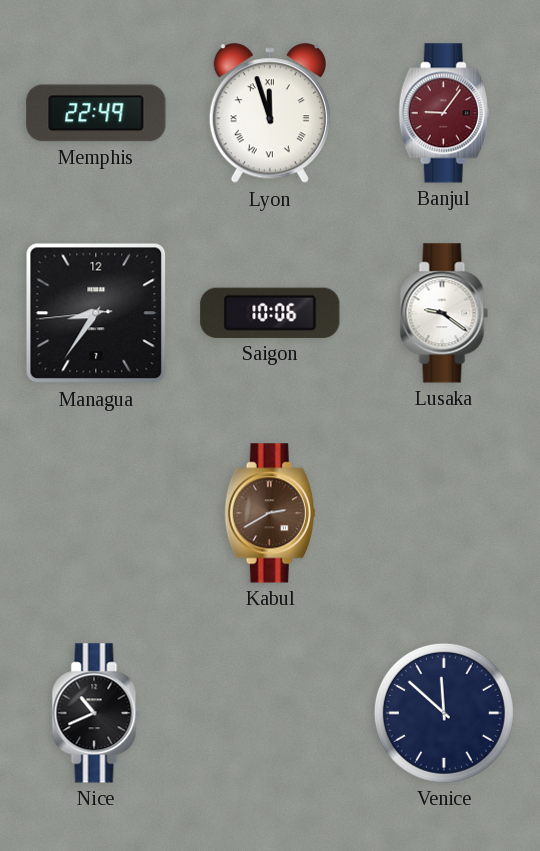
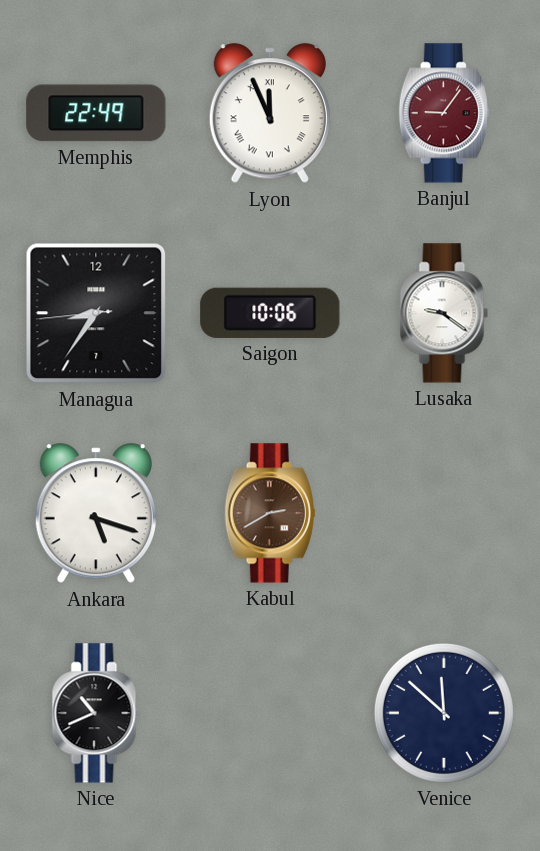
Lyon: 11:57 -> 11:56
Ankara: none -> 5:18
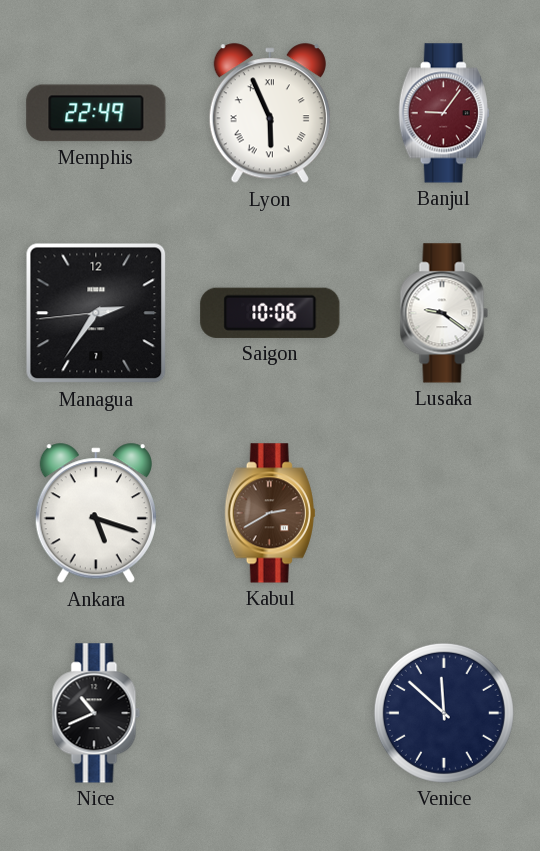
Lyon: 11:56 -> 5:56
Managua: 8:35 -> 2:35
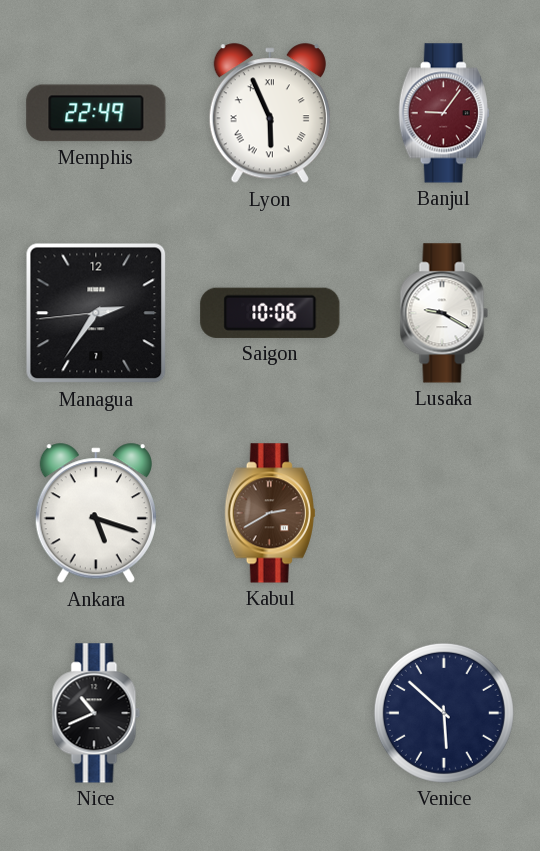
Lusaka: 9:21 -> 9:20
Venice: 11:52 -> 5:52
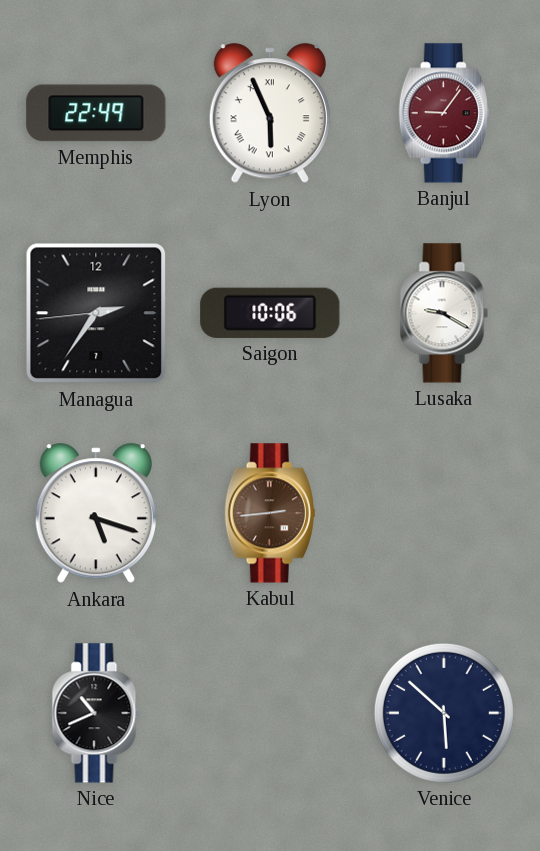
Kabul: 2:40 -> 2:44
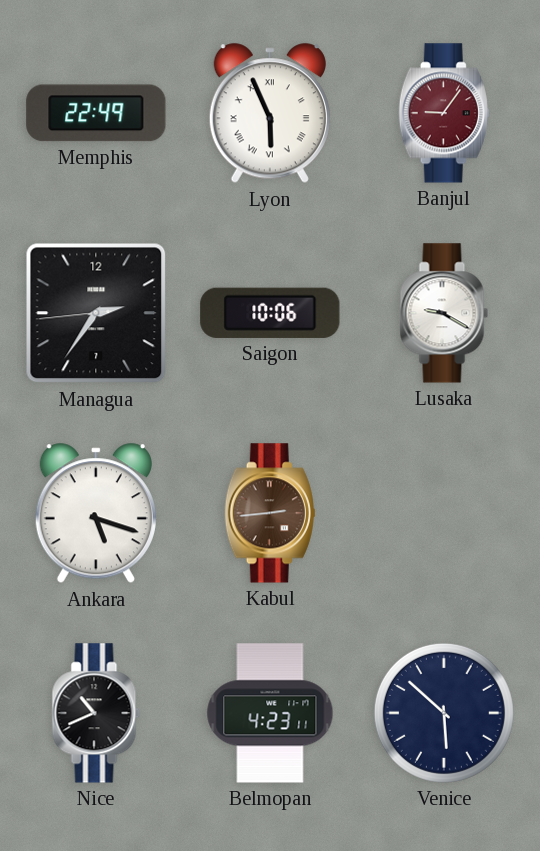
Belmopan: none -> 4:23
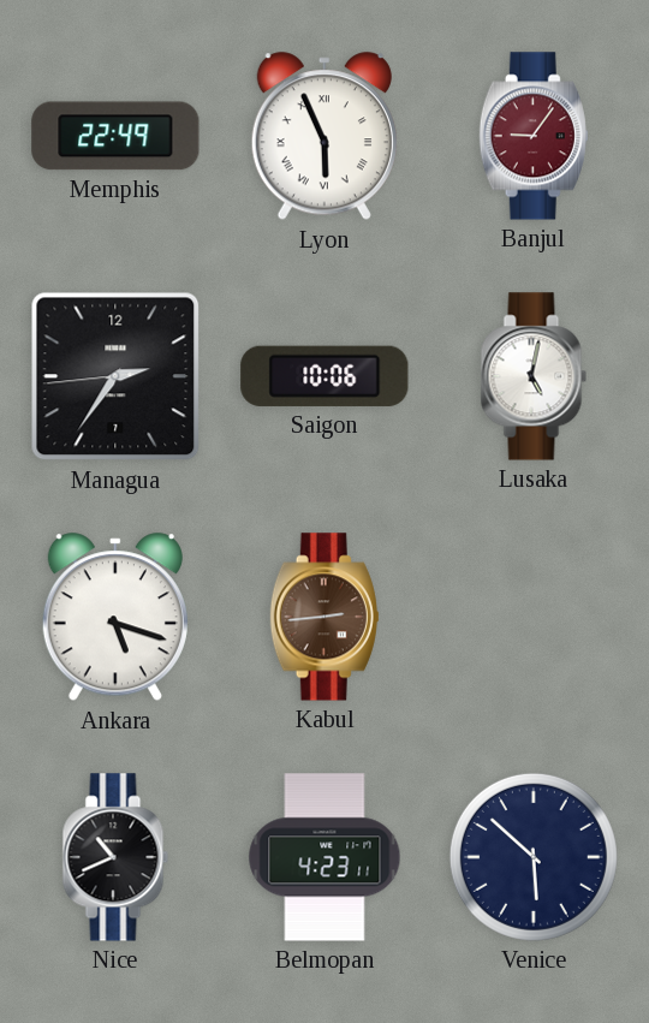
Lusaka: 9:20 -> 5:02
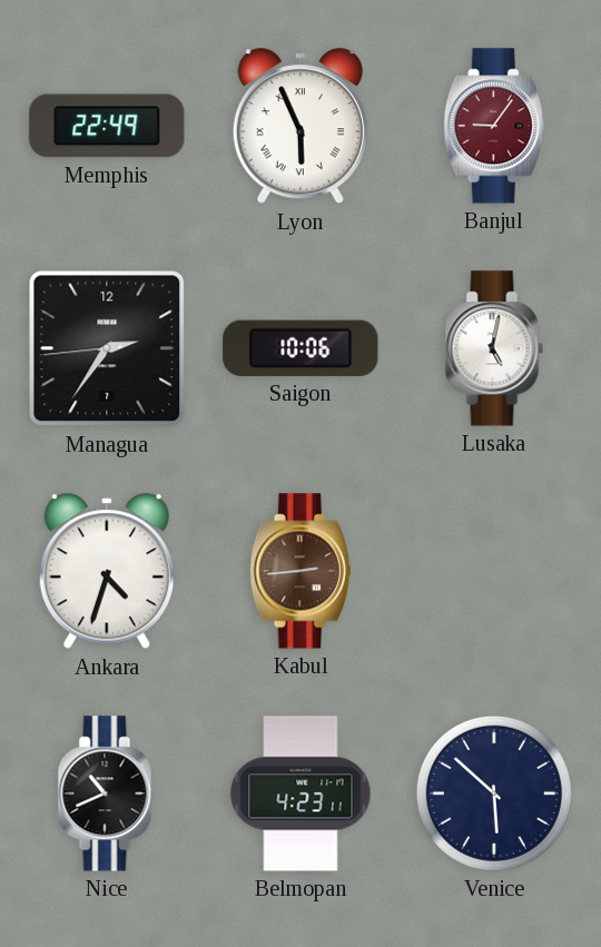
Ankara: 5:18 -> 4:33
